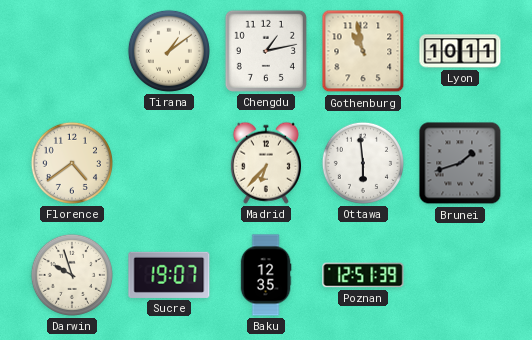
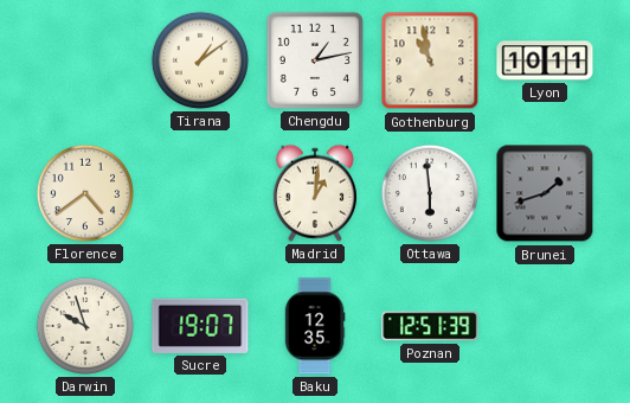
Madrid: 6:37 -> 1:01
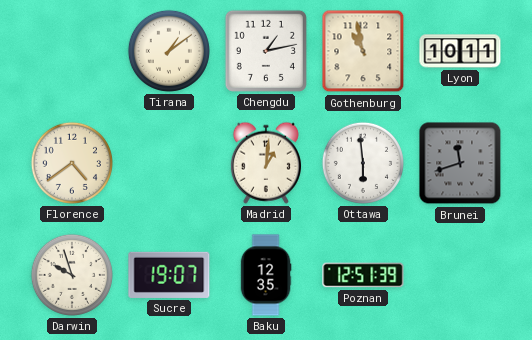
Brunei: 1:42 -> 11:42
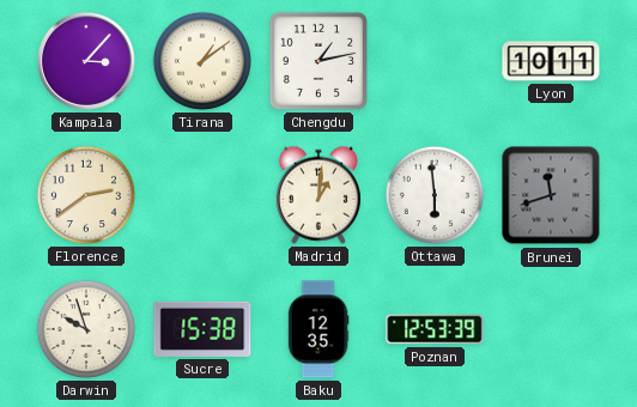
Kampala: none -> 3:07
Gothenburg: 10:58 -> none
Florence: 4:39 -> 2:39
Sucre: 19:07 -> 15:38
Poznan: 12:51 -> 12:53
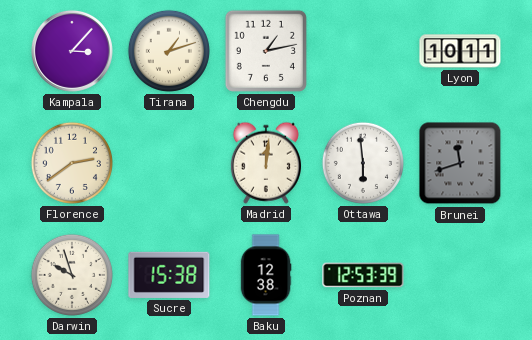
Tirana: 1:09 -> 1:12
Madrid: 1:01 -> 12:01
Baku: 12:35 -> 12:38
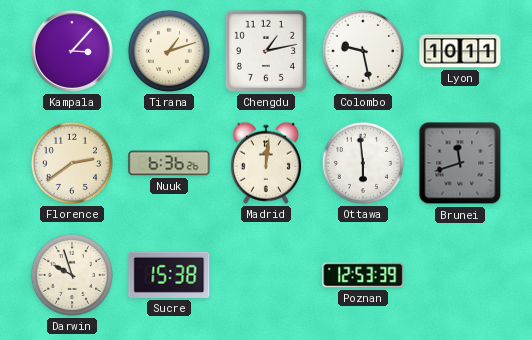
Colombo: none -> 9:28
Nuuk: none -> 6:36
Baku: 12:38 -> none
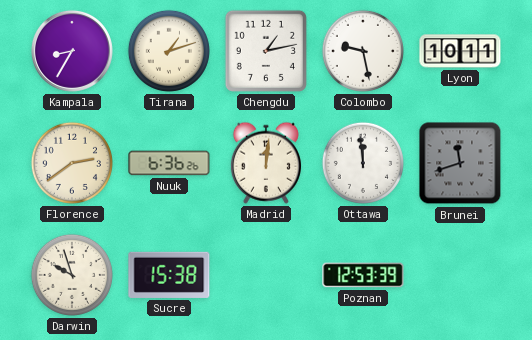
Kampala: 3:07 -> 8:35
Ottawa: 5:59 -> 11:59
